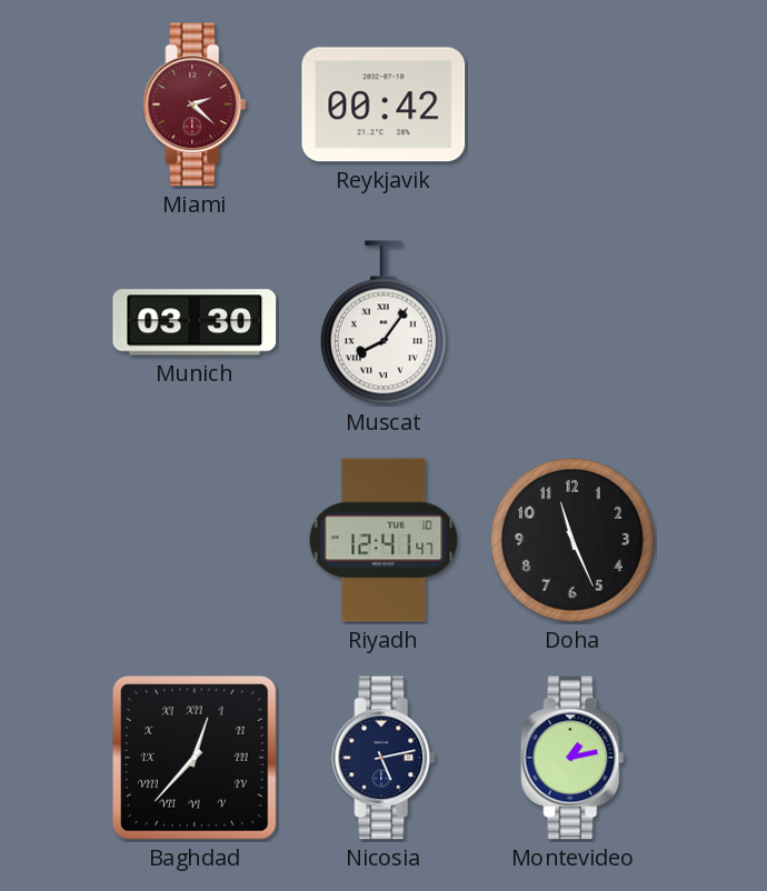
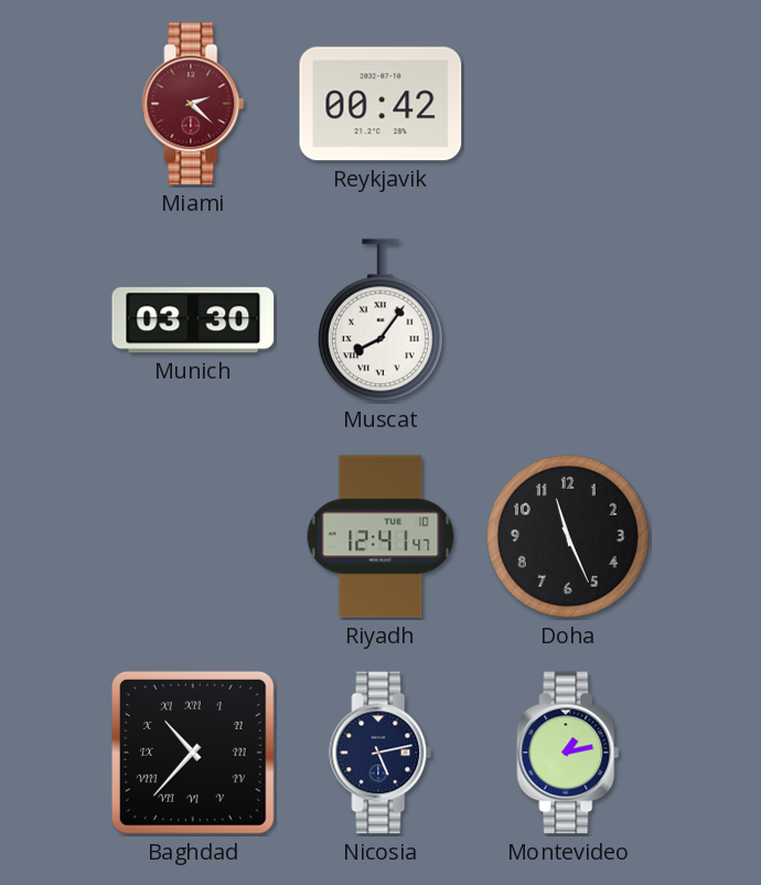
Baghdad: 12:37 -> 10:37
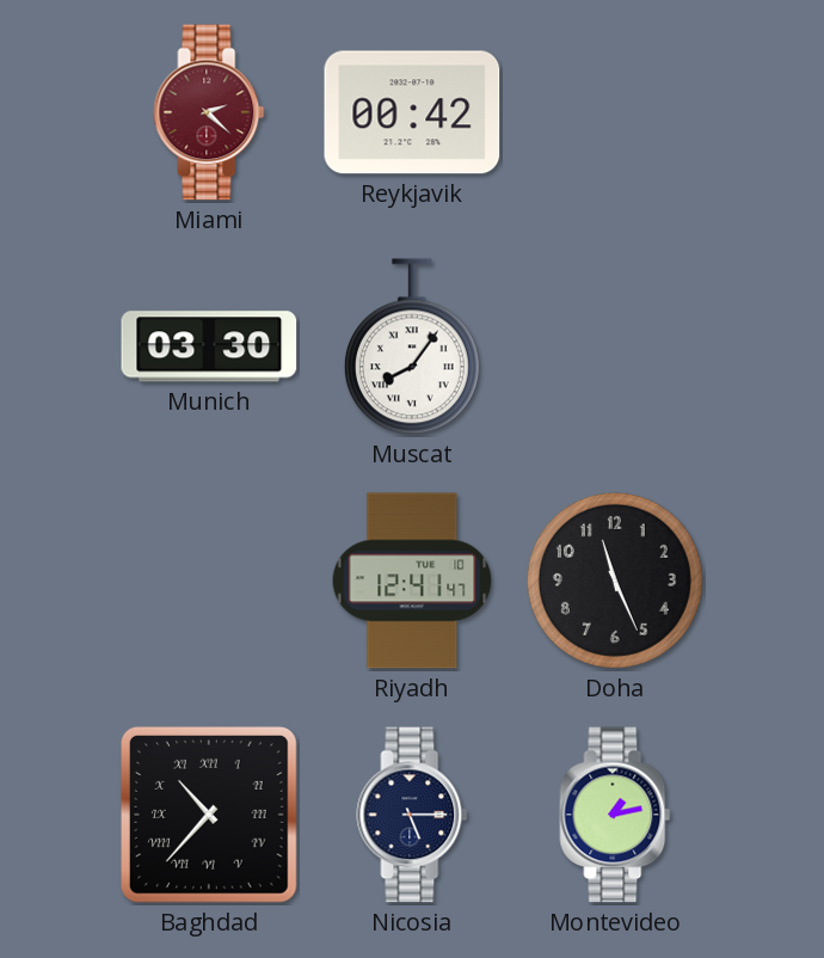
Nicosia: 5:13 -> 5:15
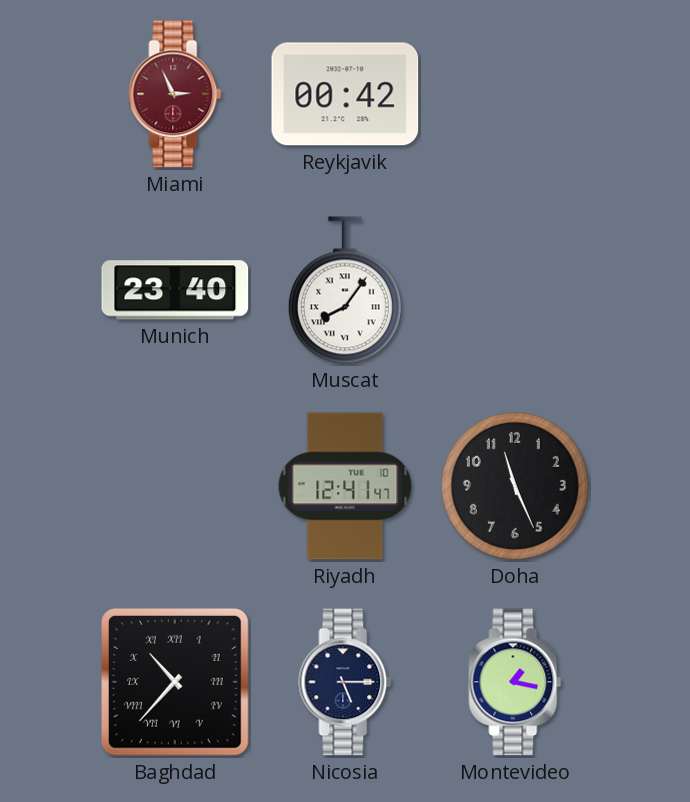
Miami: 2:22 -> 2:56
Munich: 03:30 -> 23:40
Montevideo: 1:13 -> 1:17
